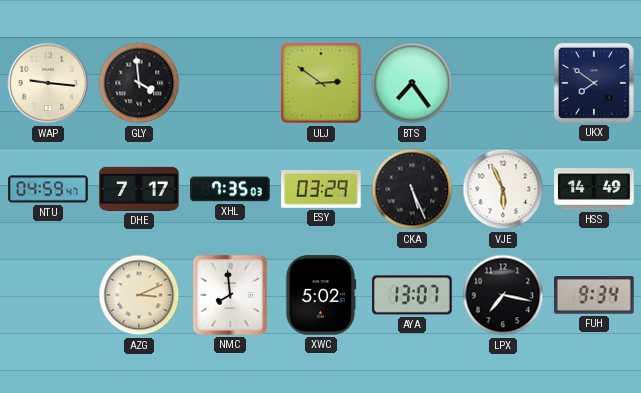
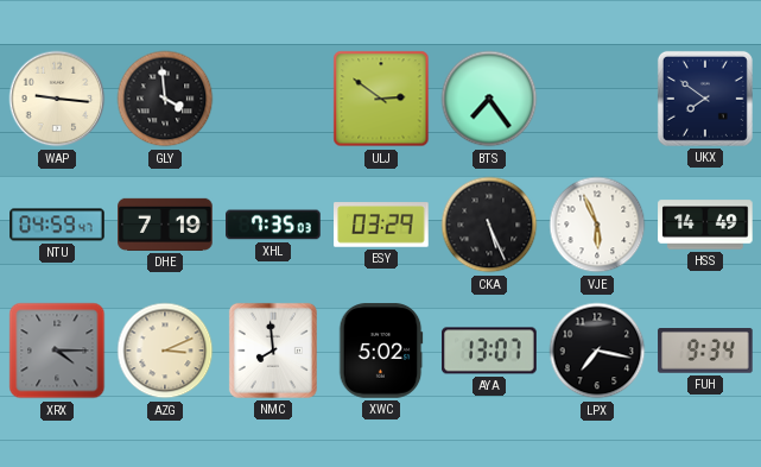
DHE: 7:17 -> 7:19
XRX: none -> 4:15
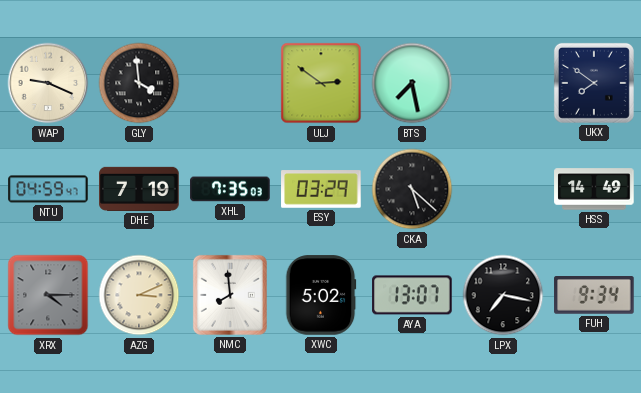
WAP: 9:16 -> 9:19
BTS: 7:24 -> 7:28
CKA: 5:26 -> 5:22
VJE: 5:56 -> none
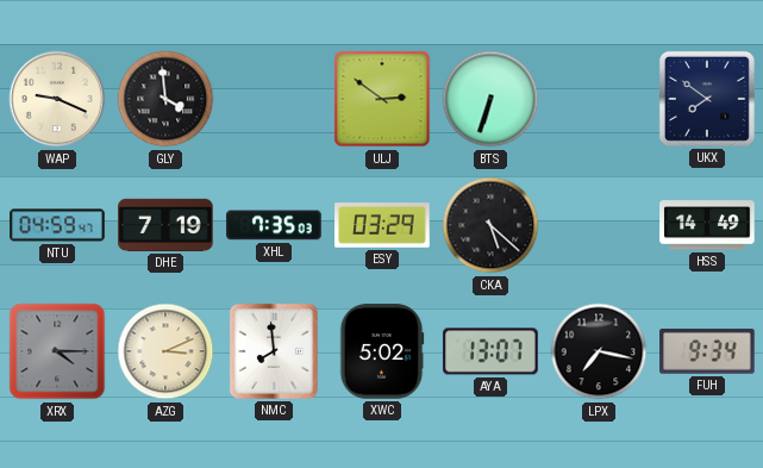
BTS: 7:28 -> 6:33
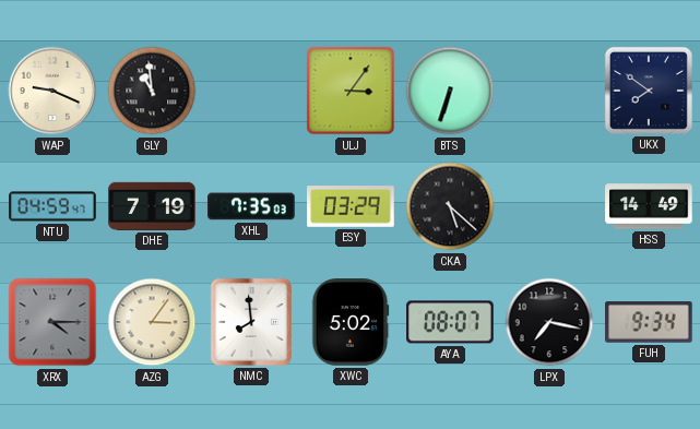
GLY: 3:59 -> 10:59
ULJ: 2:51 -> 3:06
AZG: 3:11 -> 3:06
AYA: 13:07 -> 08:07
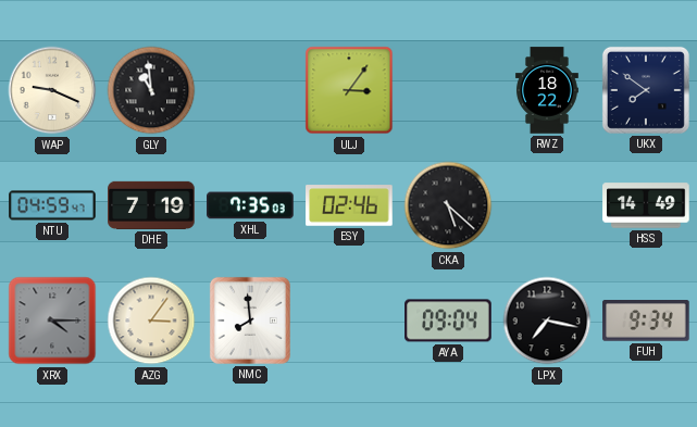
BTS: 6:33 -> none
RWZ: none -> 18:22
ESY: 03:29 -> 02:46
XWC: 5:02 -> none
AYA: 08:07 -> 09:04
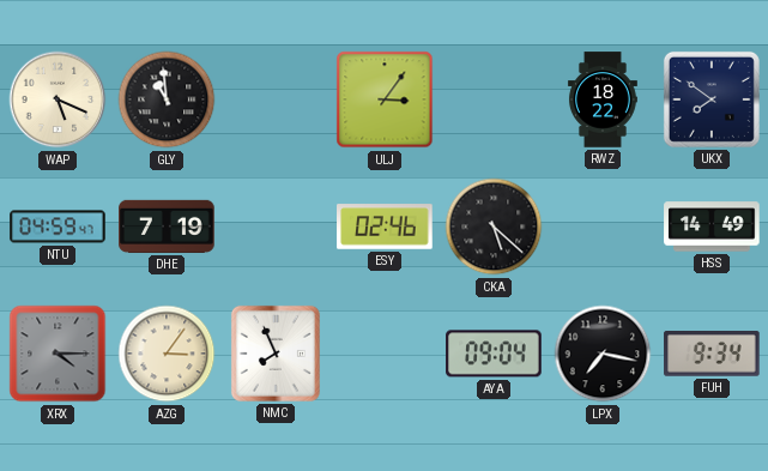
WAP: 9:19 -> 5:19
XHL: 7:35 -> none
NMC: 7:59 -> 7:56
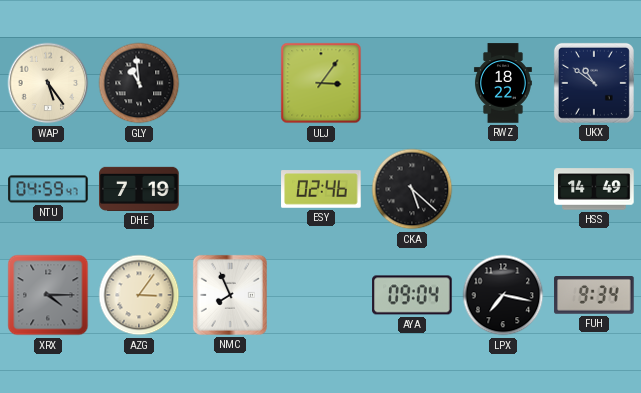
WAP: 5:19 -> 5:24
UKX: 7:51 -> 10:51
